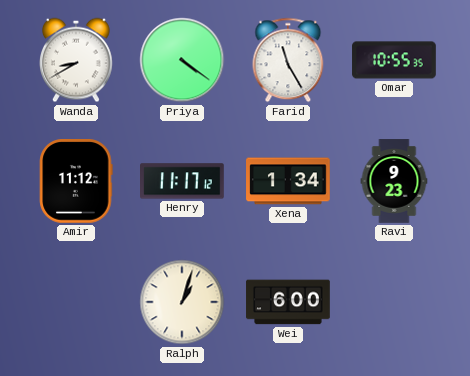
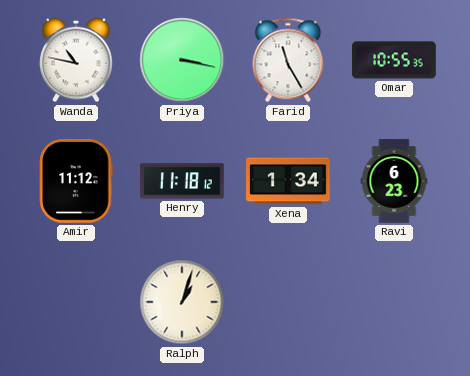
Wanda: 8:40 -> 10:47
Priya: 4:21 -> 3:17
Henry: 11:17 -> 11:18
Ravi: 9:23 -> 6:23
Wei: 6:00 -> none
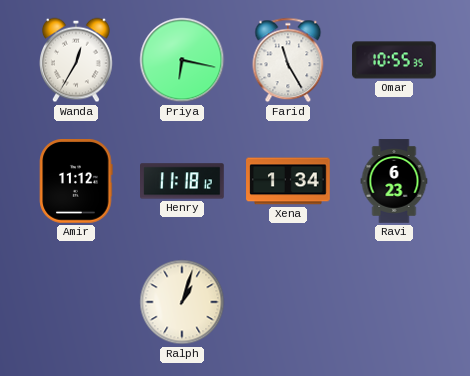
Wanda: 10:47 -> 12:35
Priya: 3:17 -> 6:17
